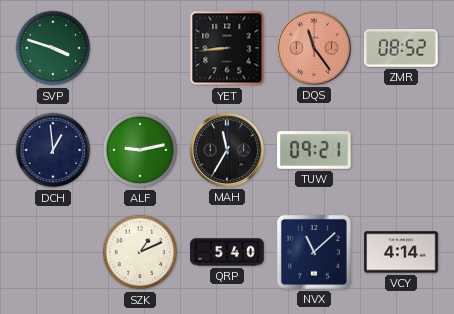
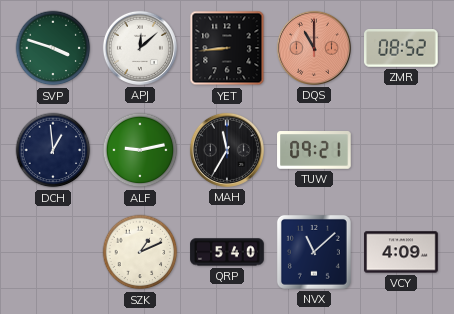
APJ: none -> 12:08
DQS: 11:24 -> 11:00
VCY: 4:14 -> 4:09
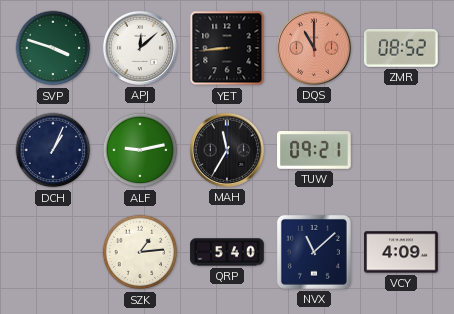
DCH: 12:59 -> 1:04
SZK: 1:11 -> 1:14
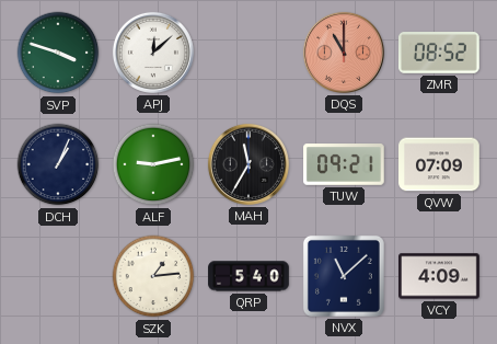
YET: 8:44 -> none
QVW: none -> 07:09
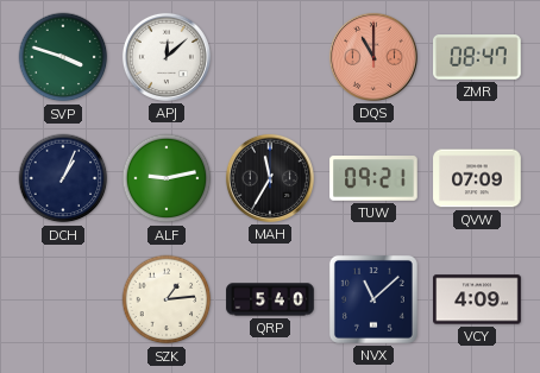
ZMR: 08:52 -> 08:47
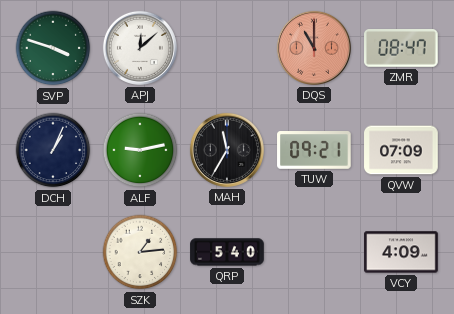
NVX: 11:08 -> none
